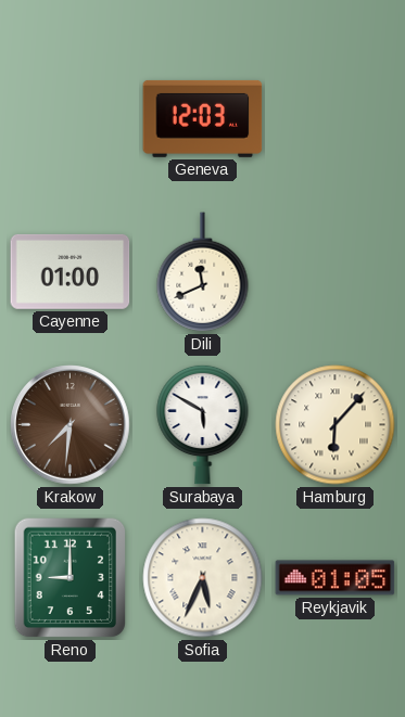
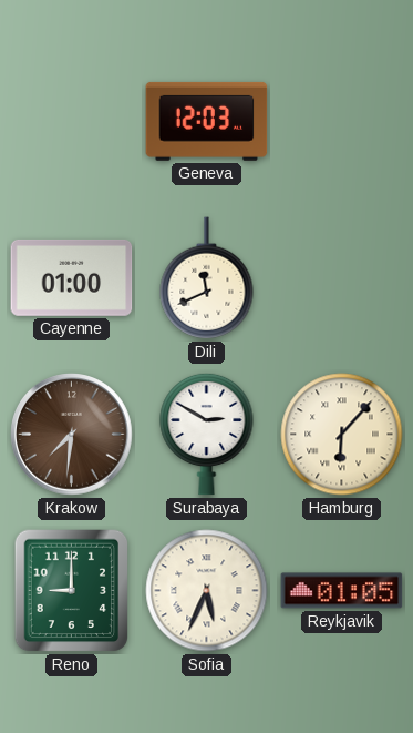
Surabaya: 5:50 -> 2:50
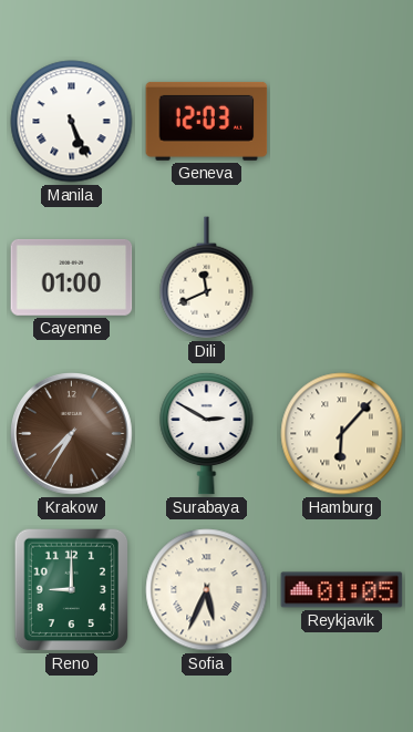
Manila: none -> 5:26
Krakow: 7:31 -> 7:35
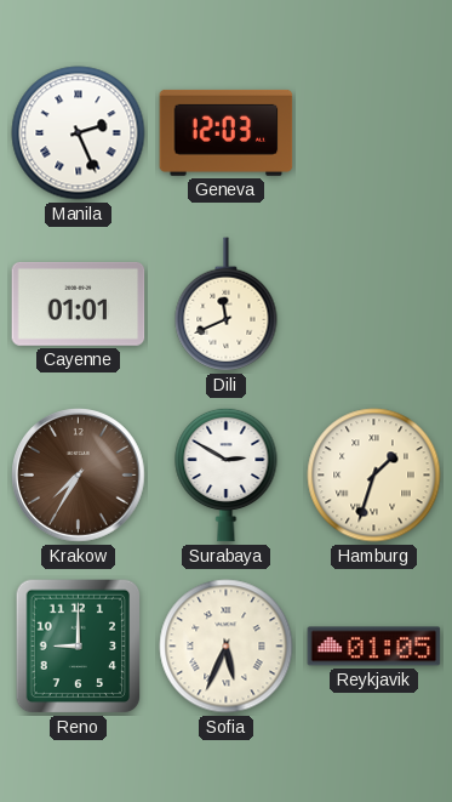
Manila: 5:26 -> 2:26
Cayenne: 01:00 -> 01:01
Hamburg: 6:07 -> 1:33
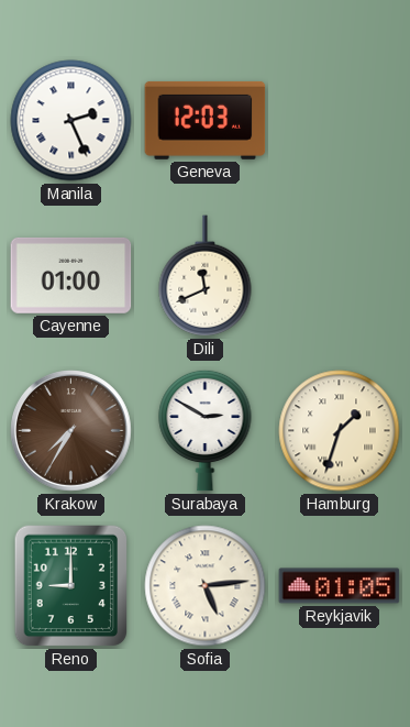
Cayenne: 01:01 -> 01:00
Sofia: 5:34 -> 5:14
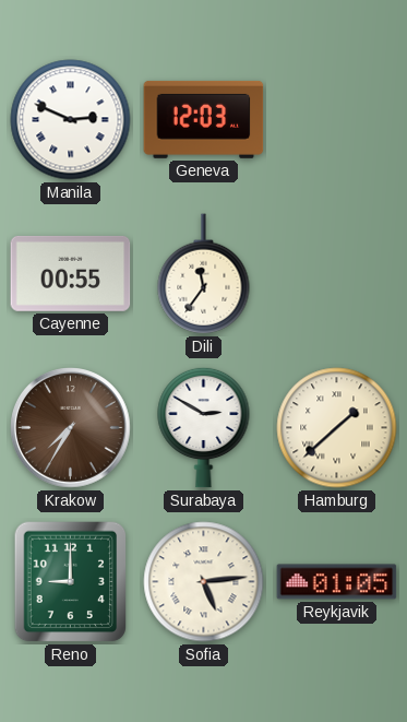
Manila: 2:26 -> 2:49
Cayenne: 01:00 -> 00:55
Dili: 11:41 -> 11:36
Hamburg: 1:33 -> 1:38
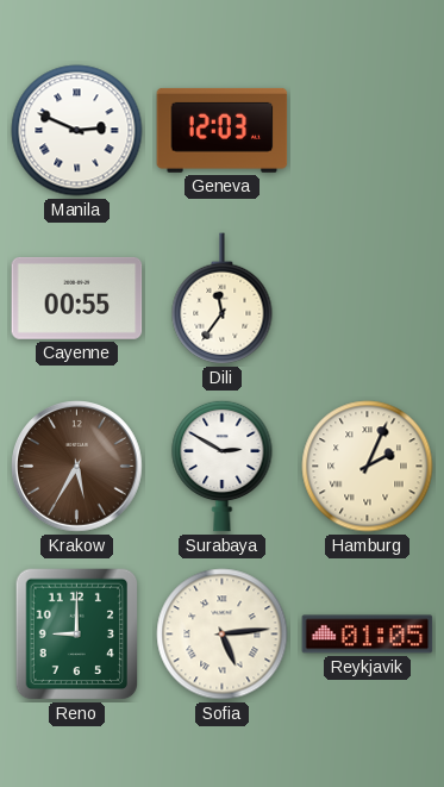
Krakow: 7:35 -> 5:35
Hamburg: 1:38 -> 2:04
